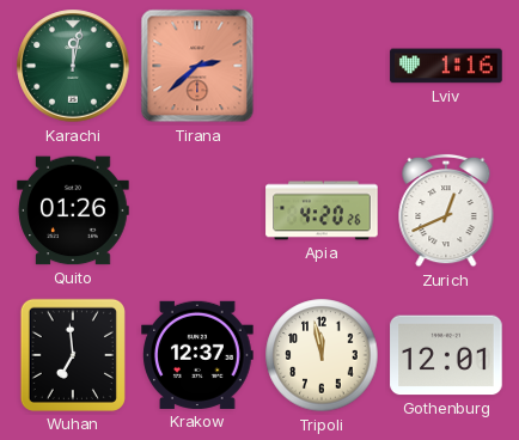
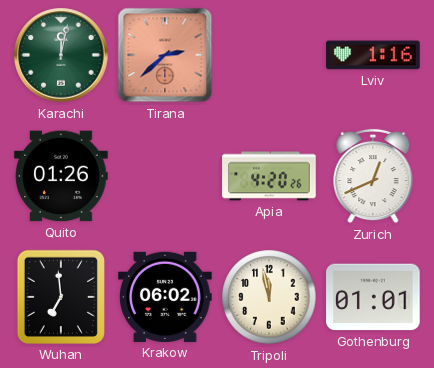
Krakow: 12:37 -> 06:02
Gothenburg: 12:01 -> 01:01
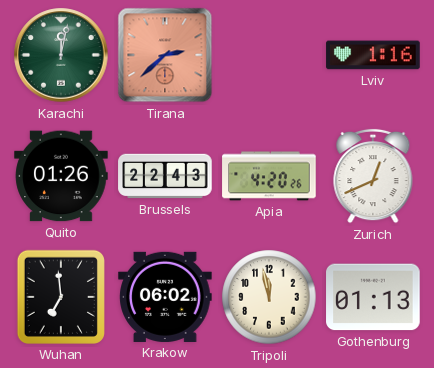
Brussels: none -> 22:43
Gothenburg: 01:01 -> 01:13
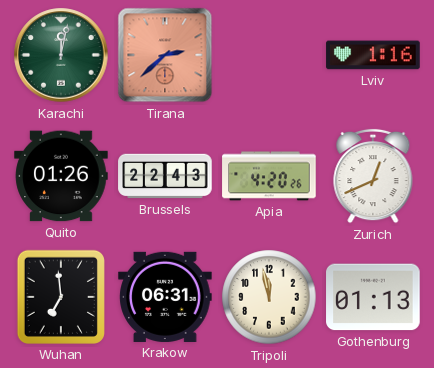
Krakow: 06:02 -> 06:31
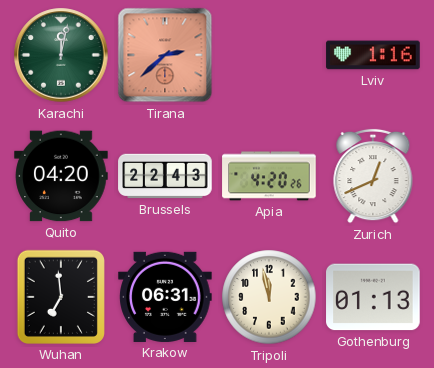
Quito: 01:26 -> 04:20
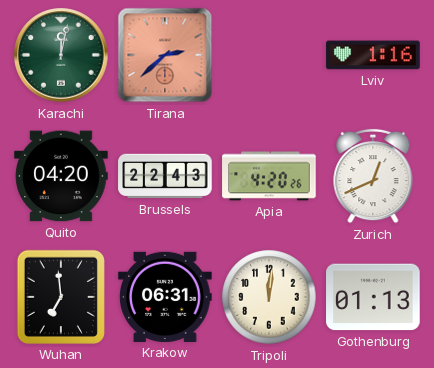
Tripoli: 11:58 -> 12:01
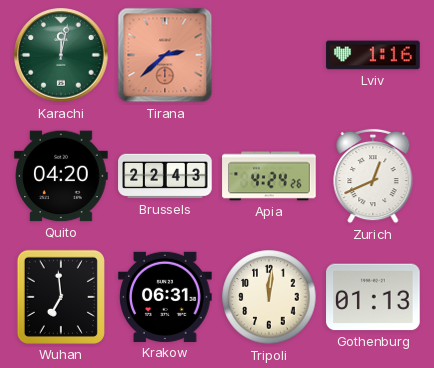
Apia: 4:20 -> 4:24
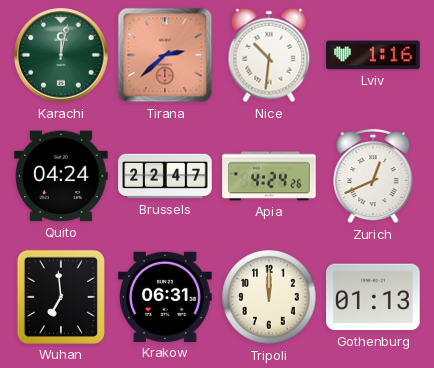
Nice: none -> 10:31
Quito: 04:20 -> 04:24
Brussels: 22:43 -> 22:47
Tripoli: 12:01 -> 12:00
